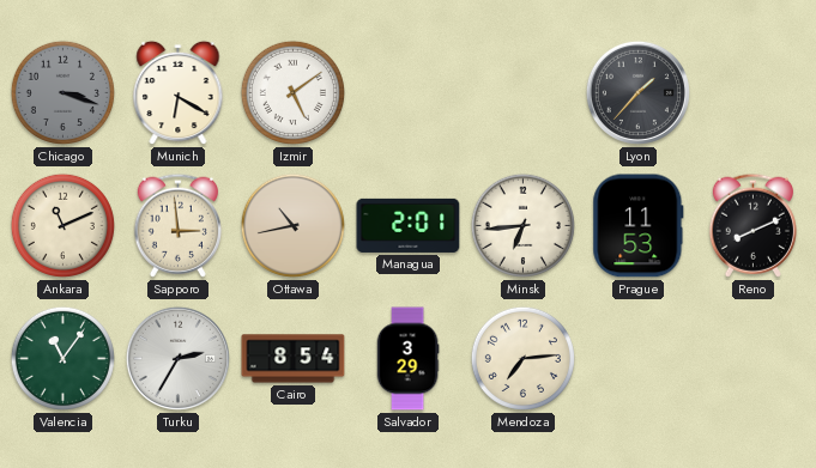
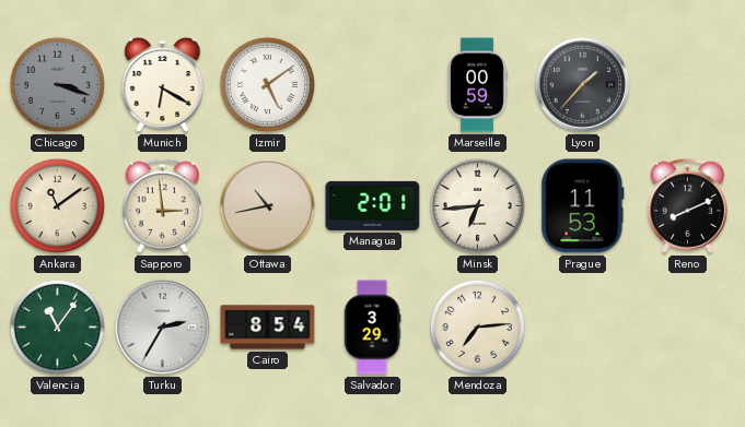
Marseille: none -> 00:59
Ankara: 11:11 -> 11:09
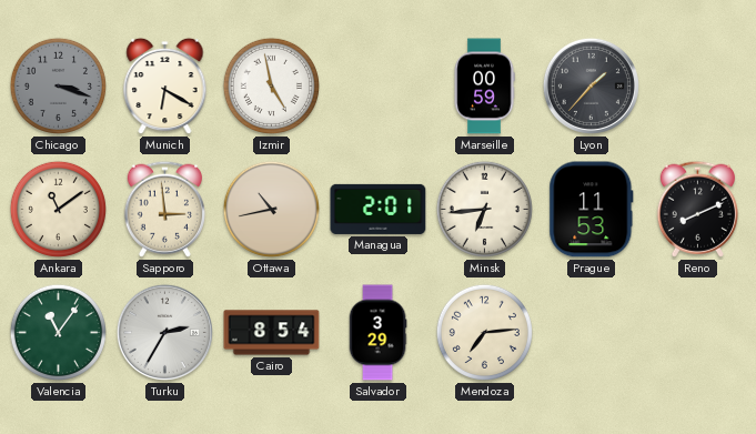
Izmir: 5:09 -> 4:58
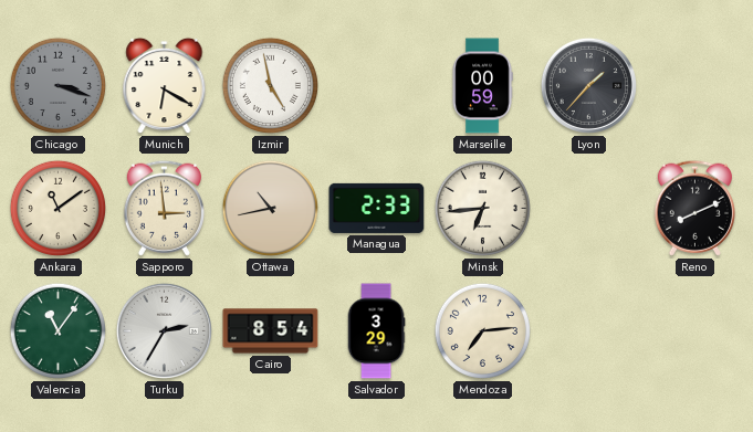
Managua: 2:01 -> 2:33
Prague: 11:53 -> none
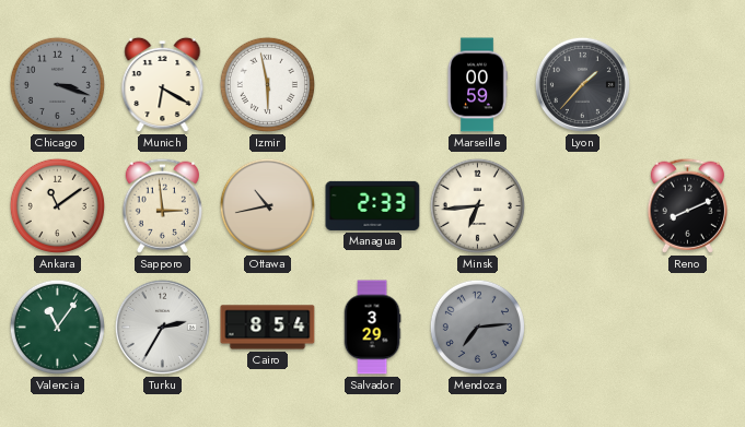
Izmir: 4:58 -> 5:58
Mendoza dial: cream -> grey
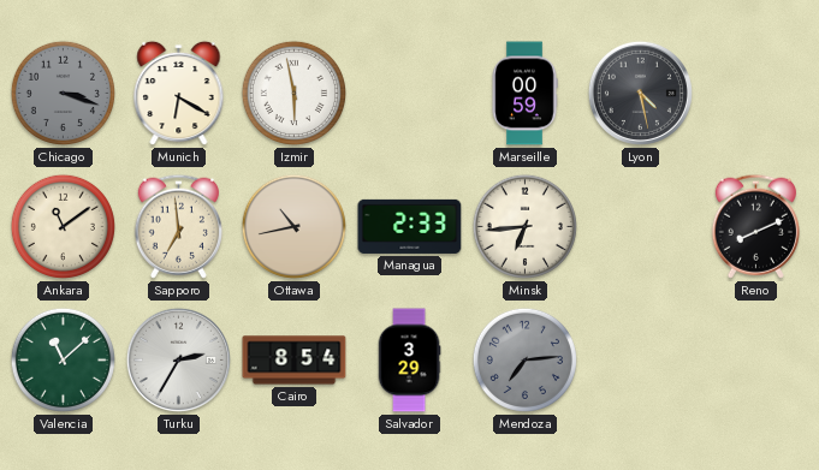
Lyon: 1:37 -> 4:28
Sapporo: 2:59 -> 6:59
Valencia: 11:06 -> 11:08
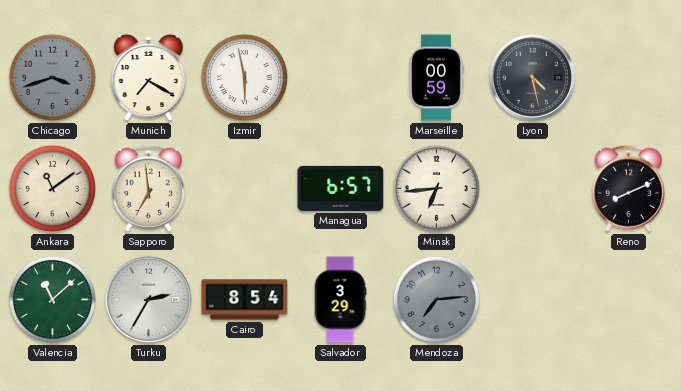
Chicago: 3:18 -> 3:42
Munich: 6:20 -> 7:20
Ottawa: 10:43 -> none
Managua: 2:33 -> 6:57
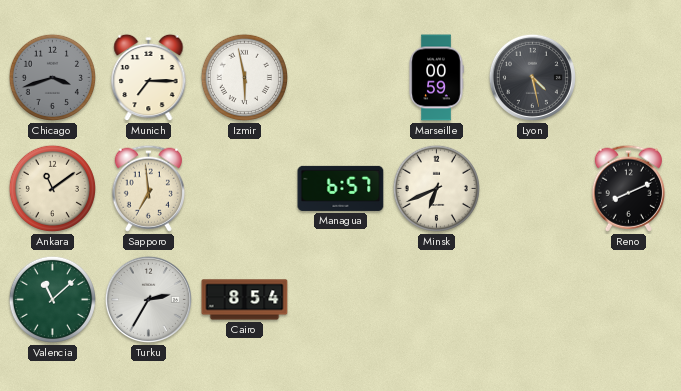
Munich: 7:20 -> 7:15
Minsk: 6:44 -> 6:41
Salvador: 3:29 -> none
Mendoza: 7:14 -> none
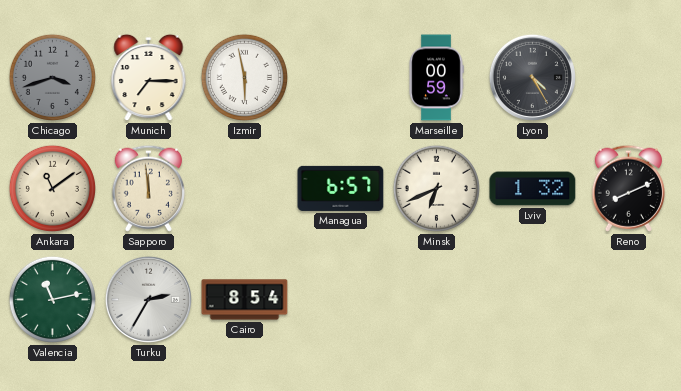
Lyon: 4:28 -> 4:25
Sapporo: 6:59 -> 11:59
Lviv: none -> 1:32
Valencia: 11:08 -> 11:13
